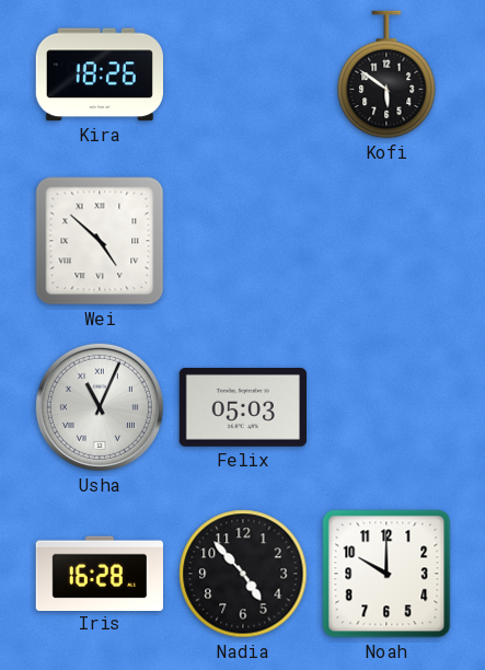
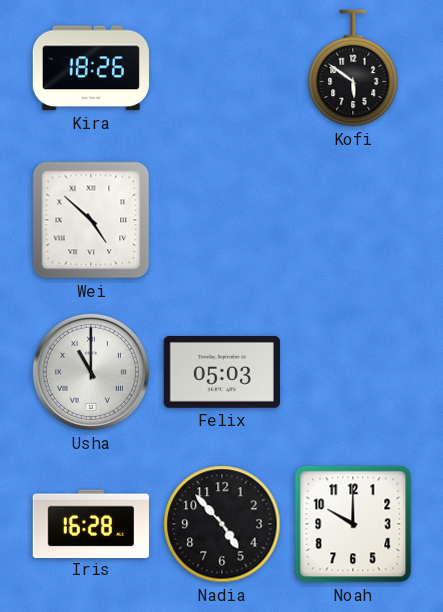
Usha: 11:04 -> 11:00
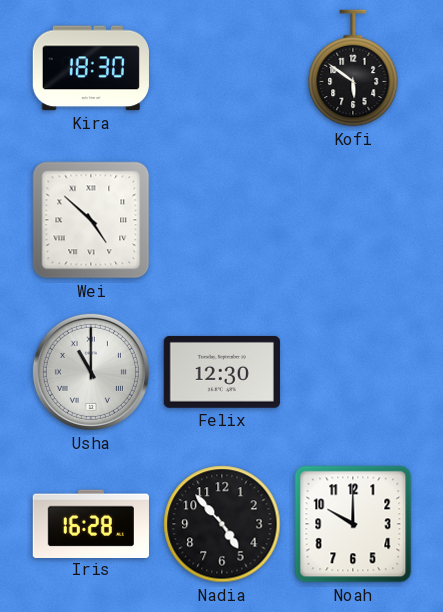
Kira: 18:26 -> 18:30
Felix: 05:03 -> 12:30
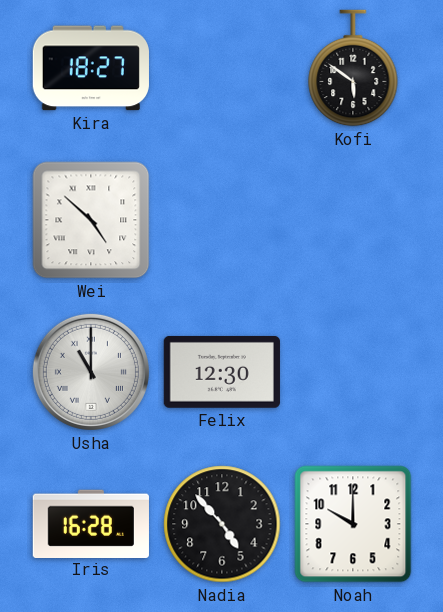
Kira: 18:30 -> 18:27
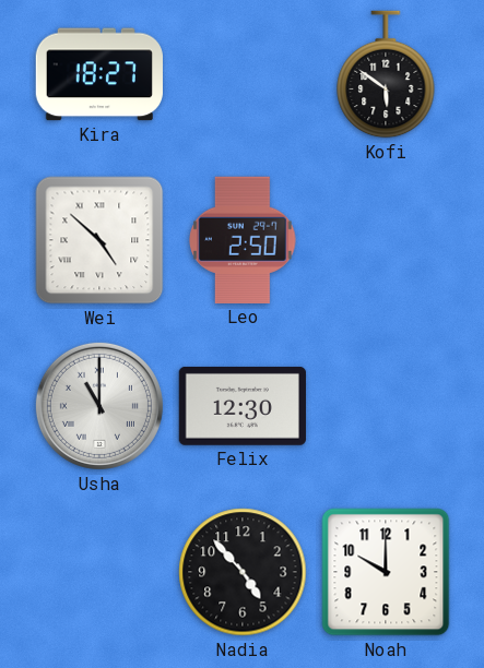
Leo: none -> 2:50
Iris: 16:28 -> none
